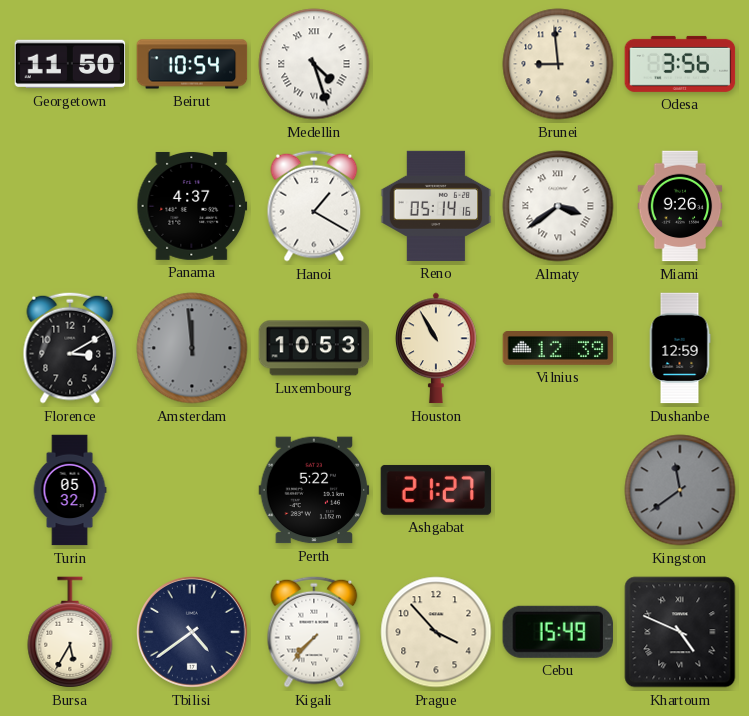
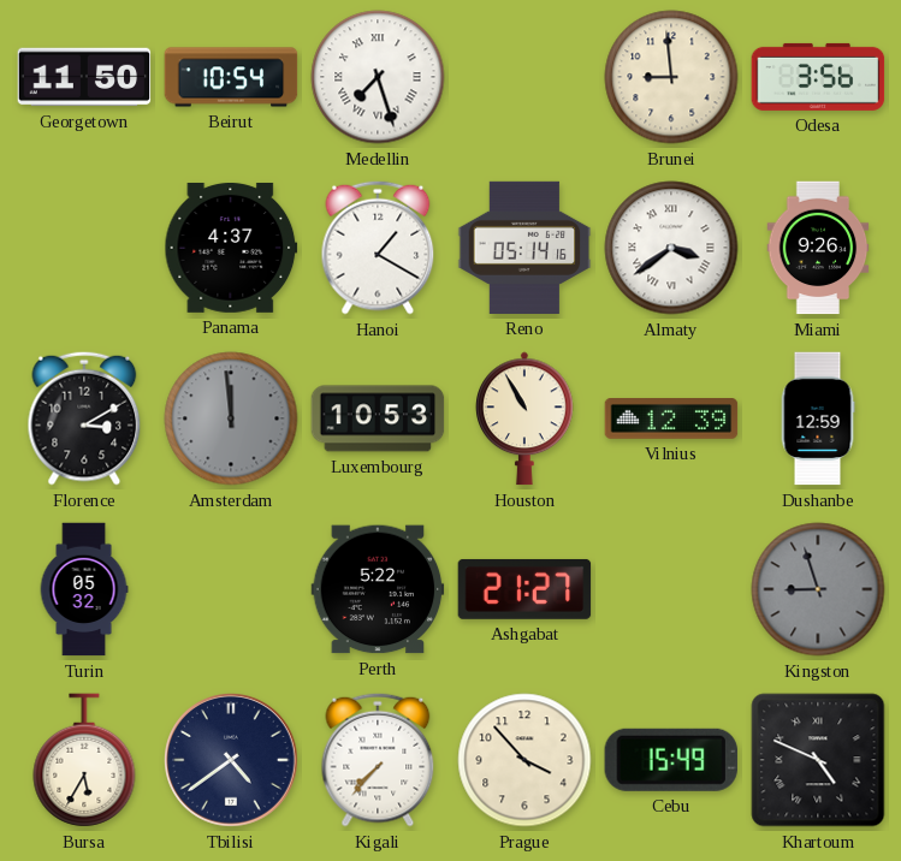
Medellin: 4:27 -> 7:27
Kingston: 11:39 -> 8:57
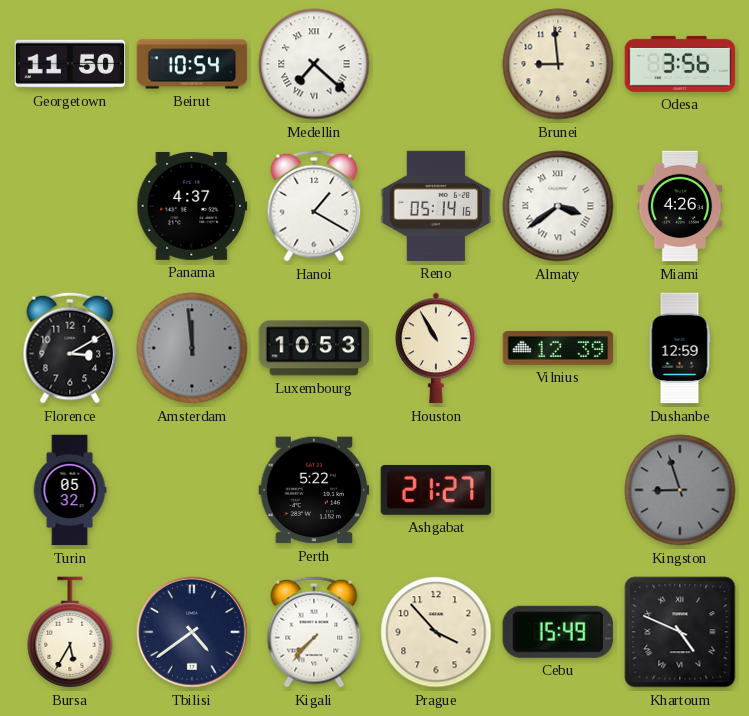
Medellin: 7:27 -> 7:22
Miami: 9:26 -> 4:26
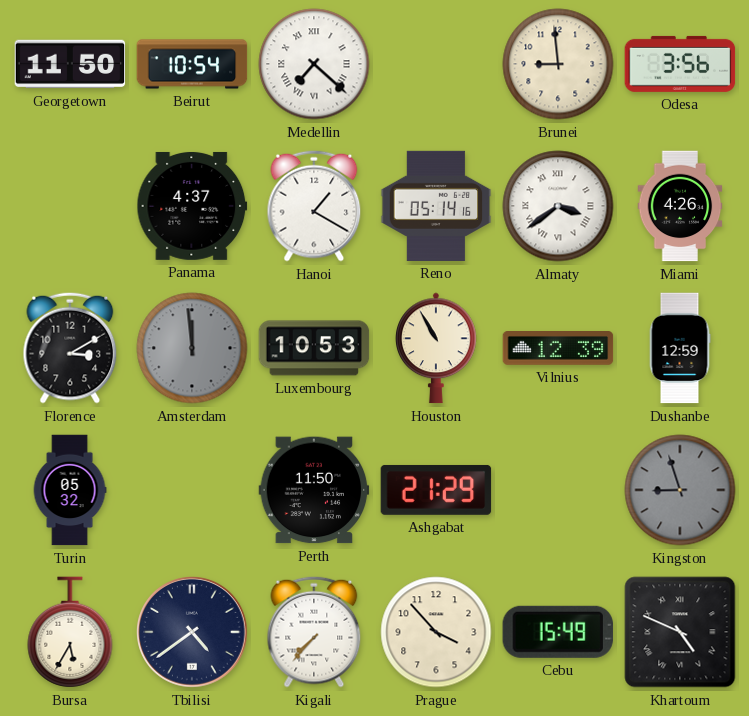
Perth: 5:22 -> 11:50
Ashgabat: 21:27 -> 21:29
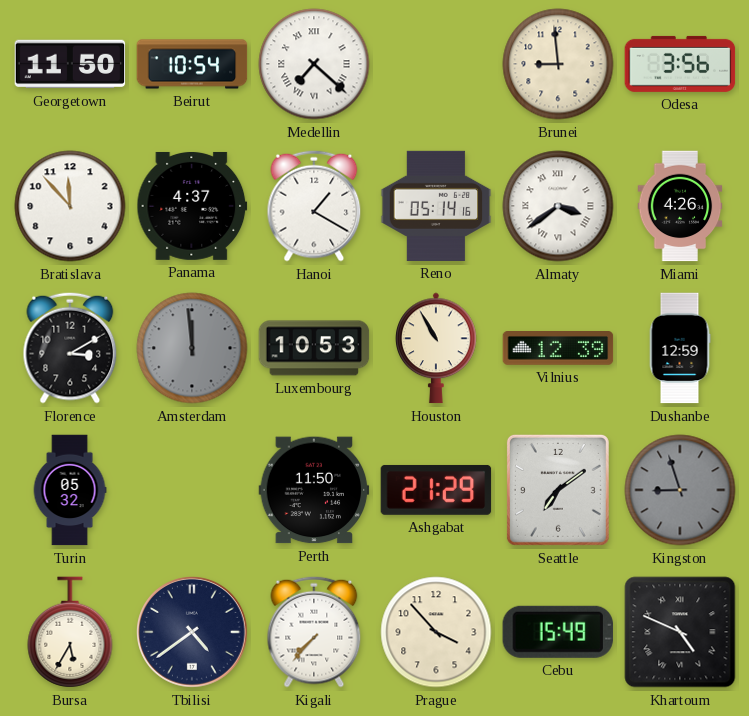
Bratislava: none -> 11:53
Seattle: none -> 7:09
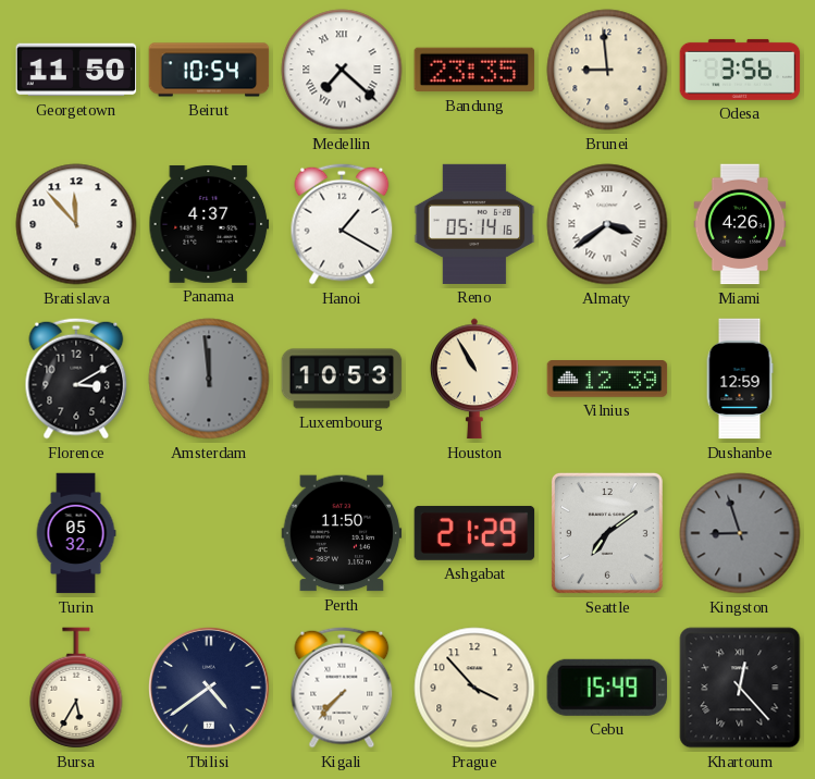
Bandung: none -> 23:35
Khartoum: 4:49 -> 12:23
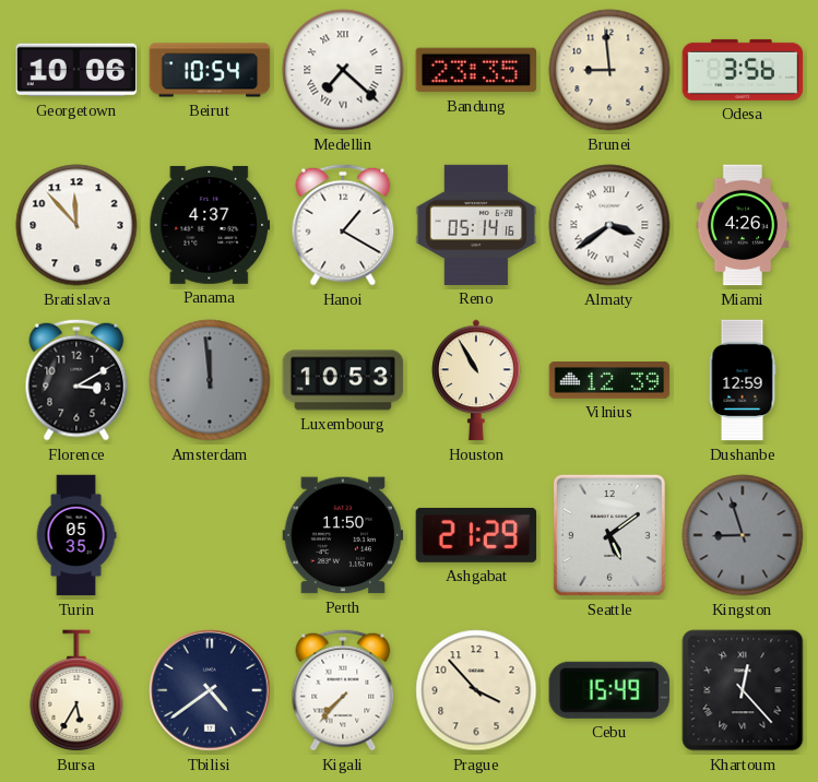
Georgetown: 11:50 -> 10:06
Turin: 05:32 -> 05:35
Seattle: 7:09 -> 5:09
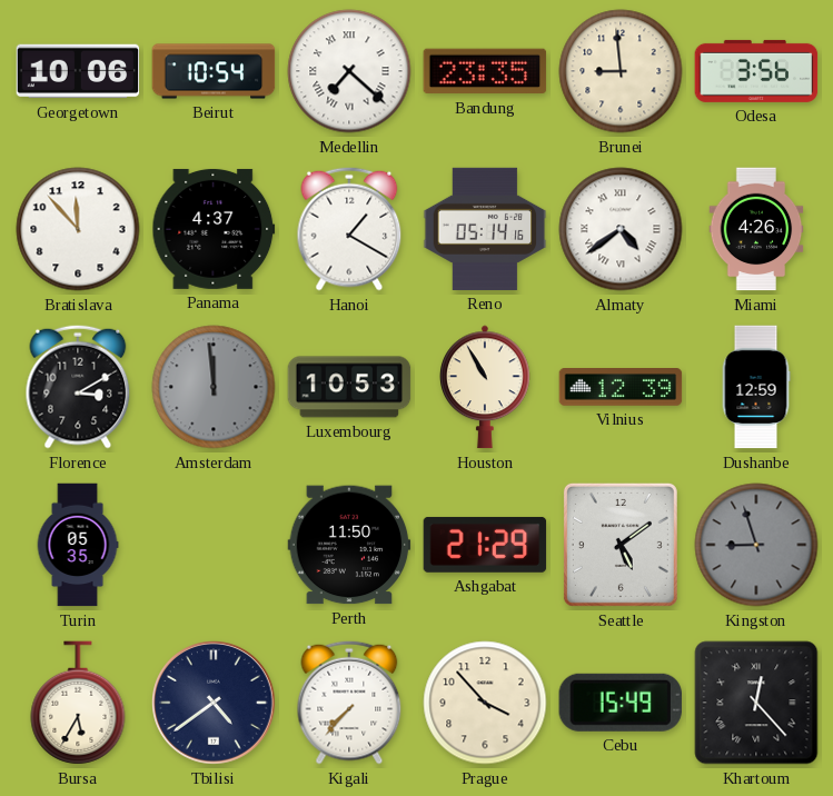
Almaty: 3:39 -> 4:39
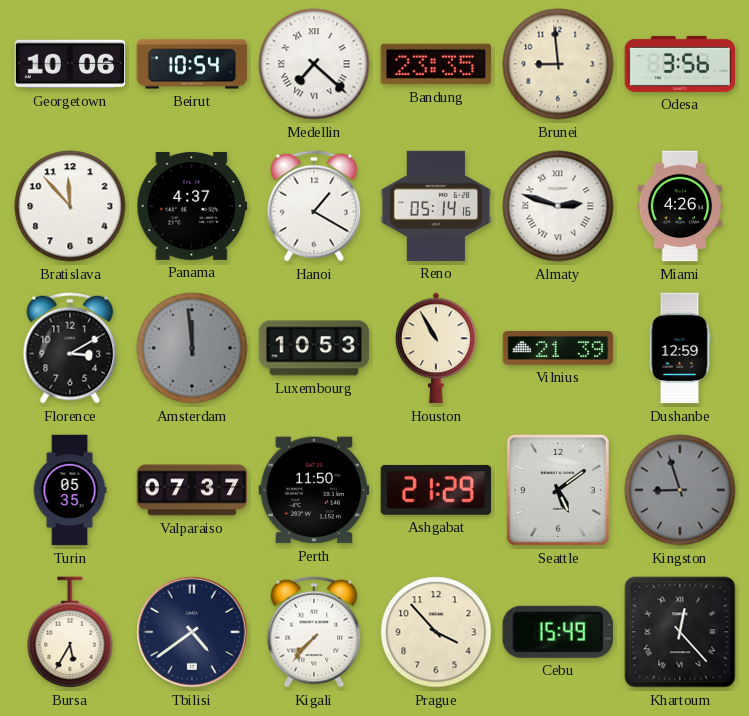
Almaty: 4:39 -> 2:48
Vilnius: 12:39 -> 21:39
Valparaiso: none -> 07:37
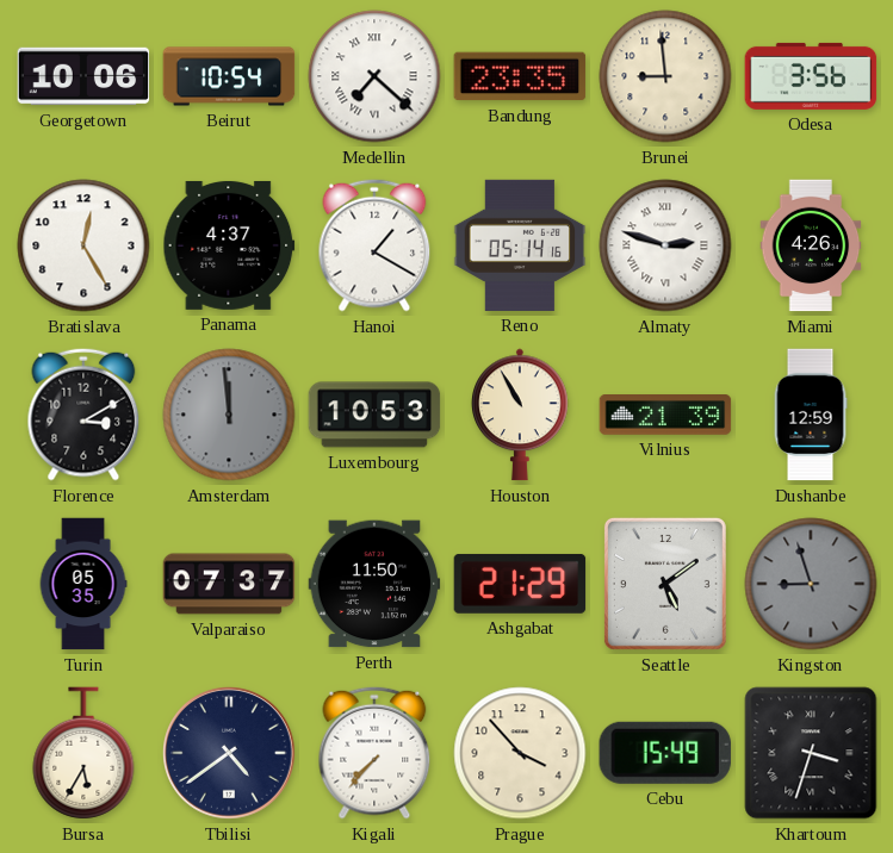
Bratislava: 11:53 -> 12:25
Khartoum: 12:23 -> 3:33
